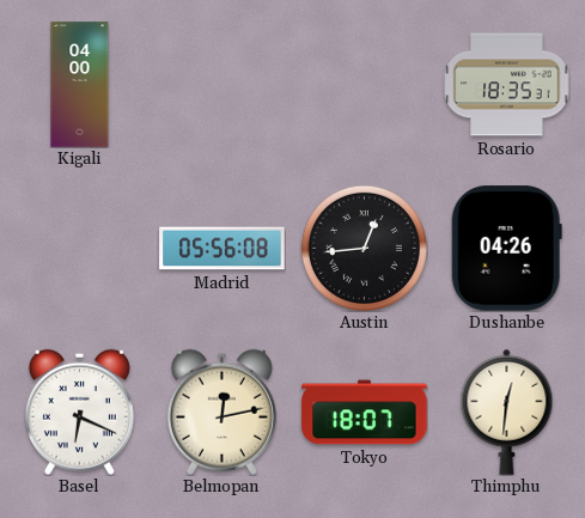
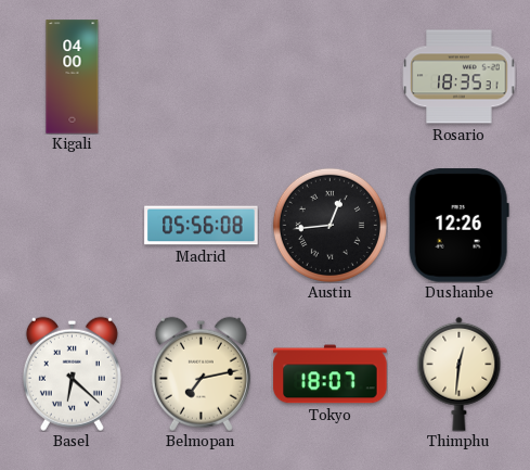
Dushanbe: 04:26 -> 12:26
Basel: 6:19 -> 6:22
Belmopan: 12:13 -> 7:13
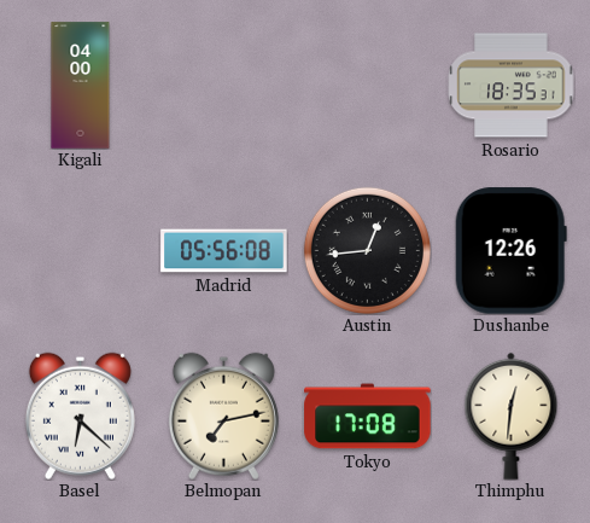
Tokyo: 18:07 -> 17:08
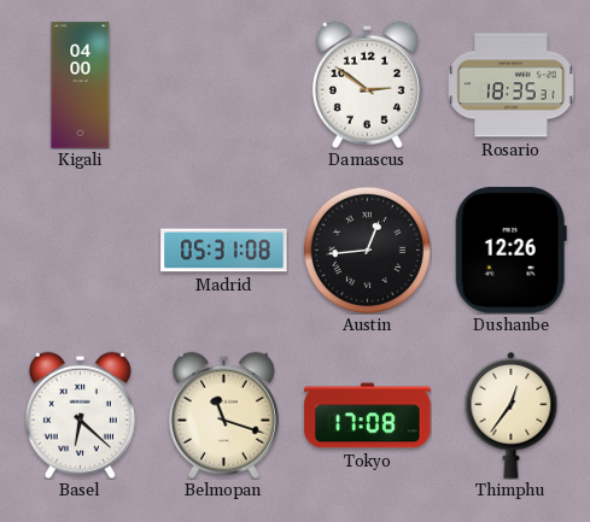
Damascus: none -> 2:51
Madrid: 05:56 -> 05:31
Belmopan: 7:13 -> 11:18
Thimphu: 12:31 -> 12:36
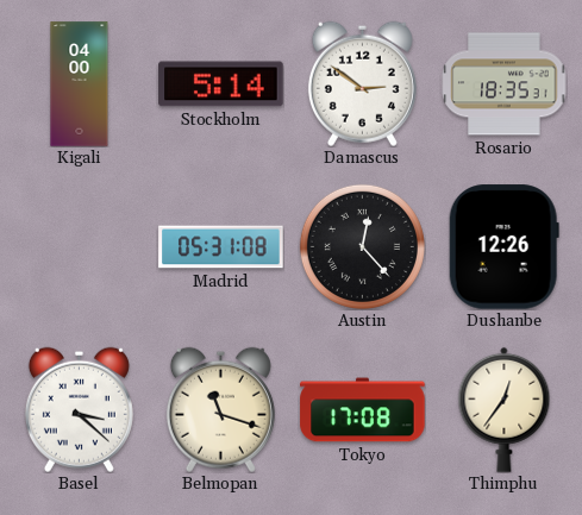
Stockholm: none -> 5:14
Austin: 12:44 -> 12:23
Basel: 6:22 -> 3:22
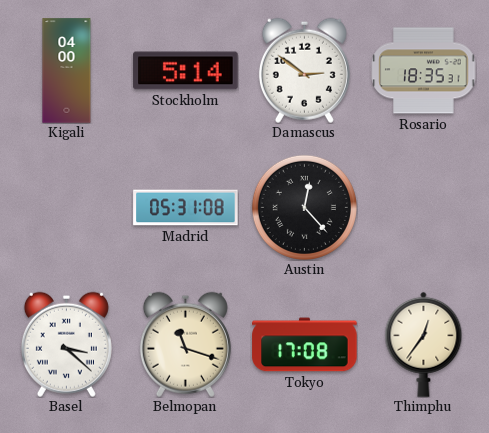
Dushanbe: 12:26 -> none
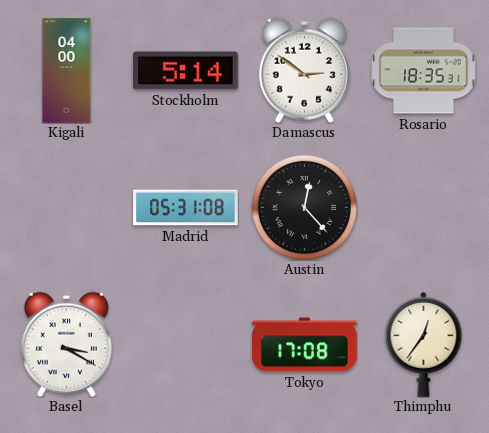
Basel: 3:22 -> 3:20
Belmopan: 11:18 -> none
